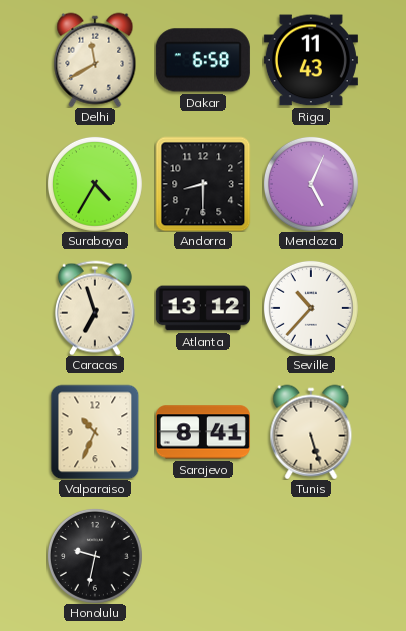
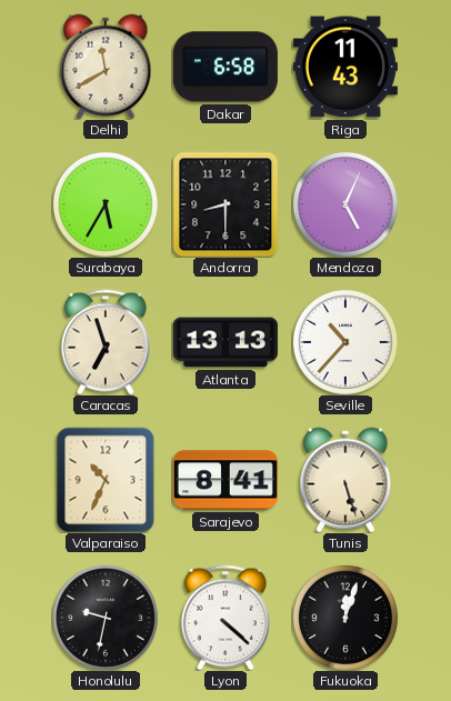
Surabaya: 4:35 -> 5:35
Atlanta: 13:12 -> 13:13
Lyon: none -> 4:22
Fukuoka: none -> 12:03
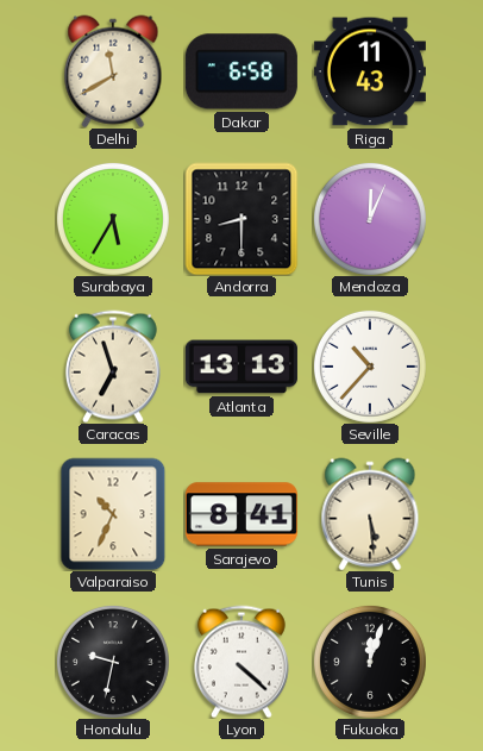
Mendoza: 5:04 -> 12:04
Tunis: 5:27 -> 5:29
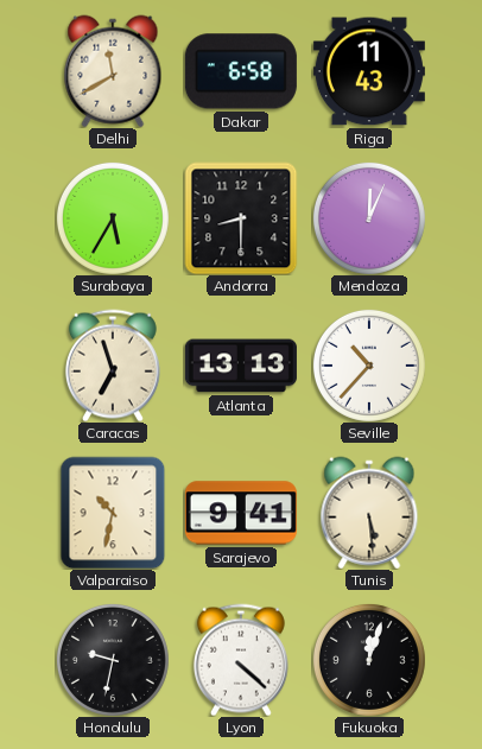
Valparaiso: 10:34 -> 10:32
Sarajevo: 8:41 -> 9:41
